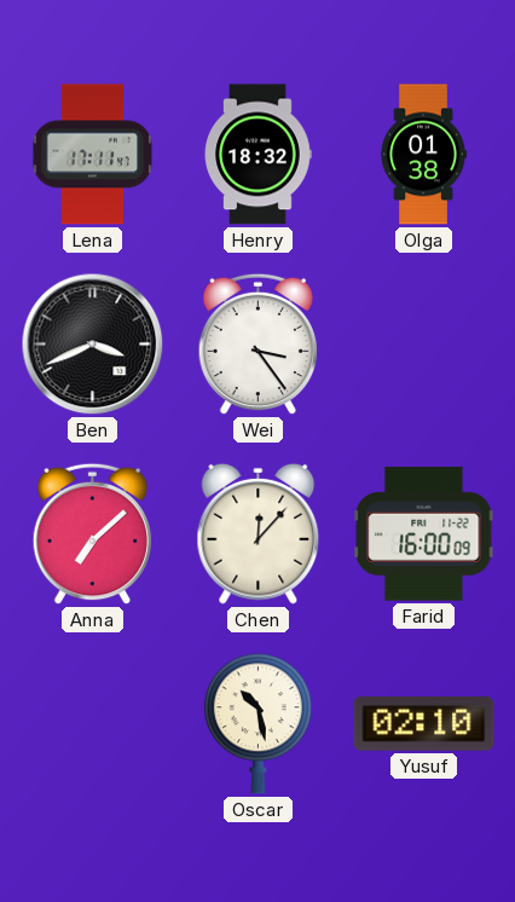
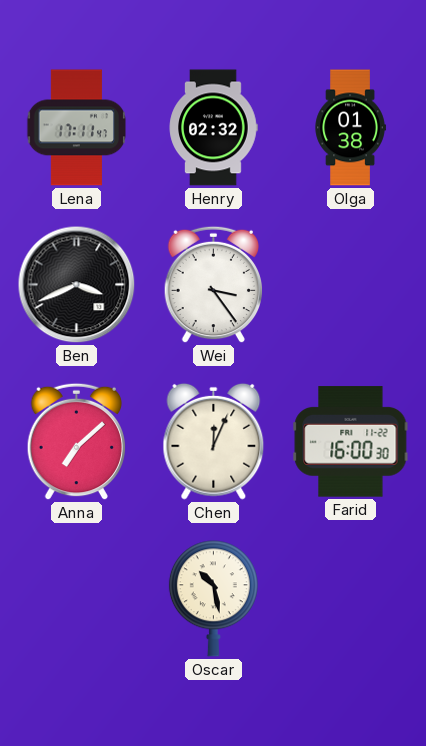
Henry: 18:32 -> 02:32
Chen: 12:07 -> 12:04
Farid: 16:00:09 -> 16:00:30
Yusuf: 02:10 -> none
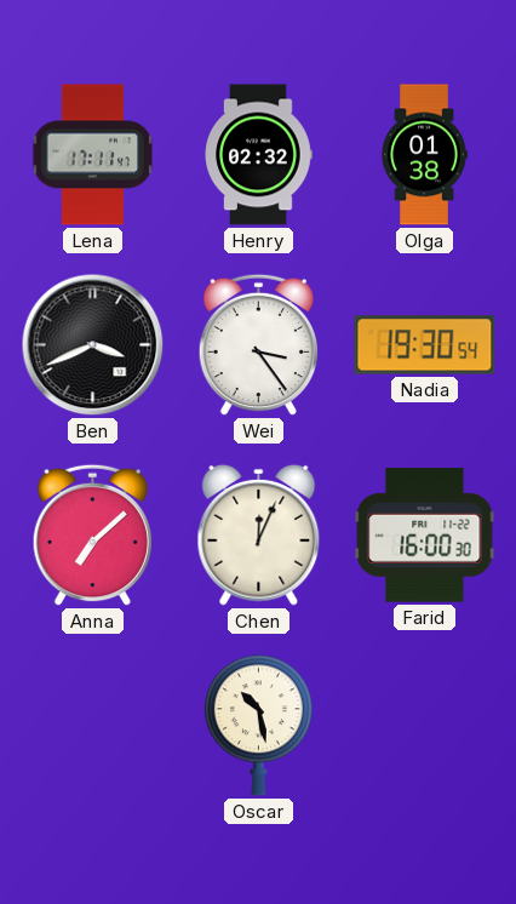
Nadia: none -> 19:30
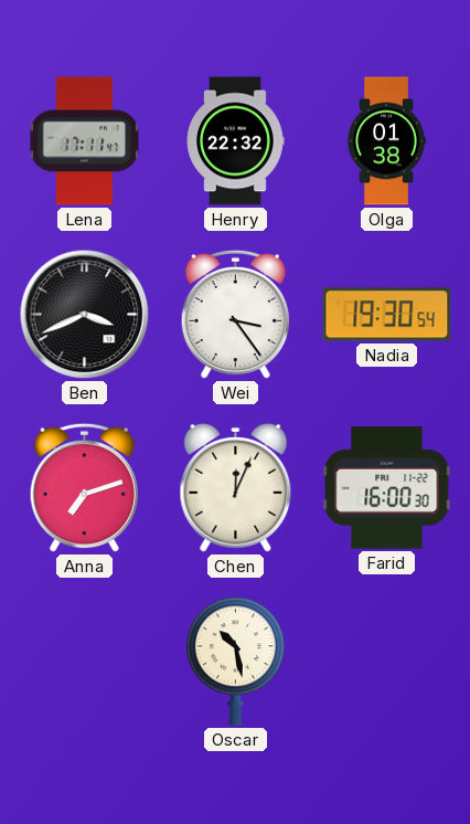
Henry: 02:32 -> 22:32
Anna: 7:08 -> 7:12
